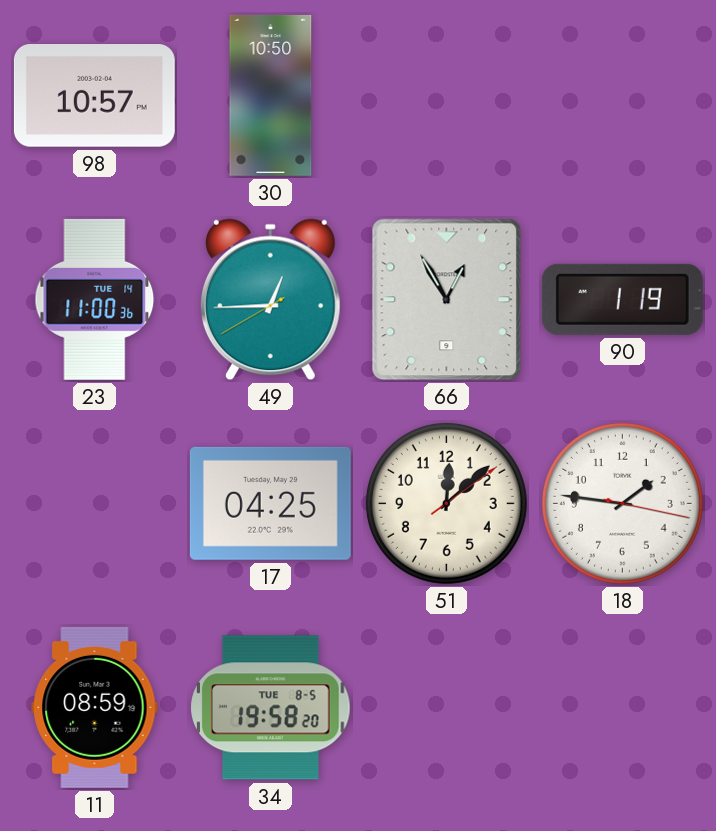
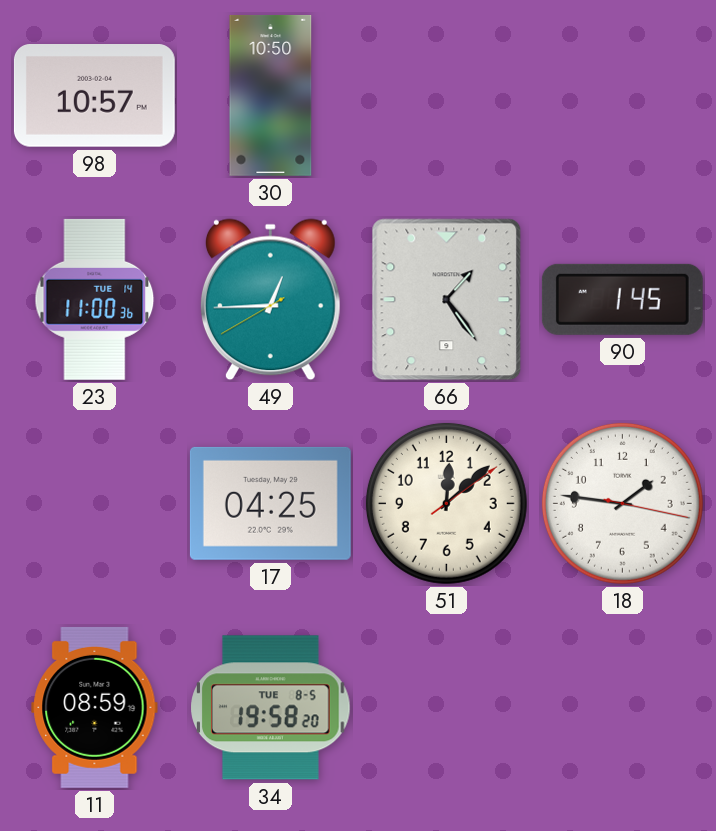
66: 12:55 -> 1:24
90: 1:19 -> 1:45
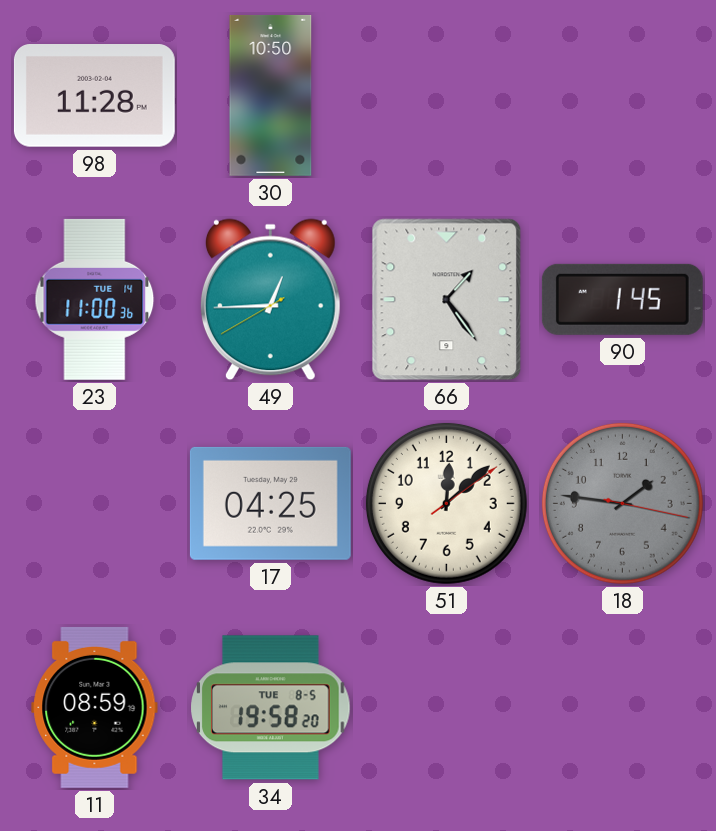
98: 10:57 -> 11:28
18 dial: white -> grey
